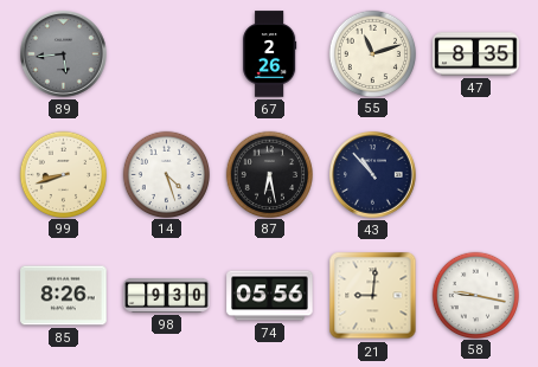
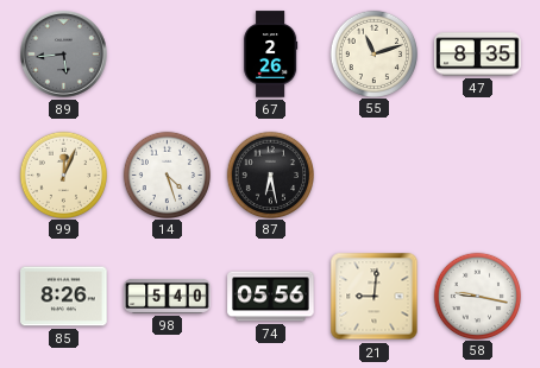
99: 8:42 -> 12:04
43: 10:53 -> none
98: 9:30 -> 5:40
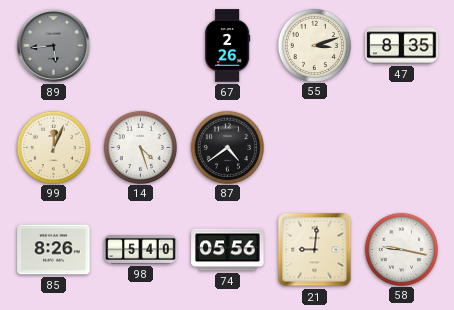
55: 11:12 -> 3:12
87: 6:28 -> 4:39
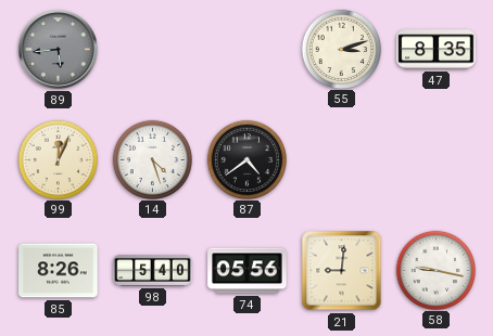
67: 2:26 -> none
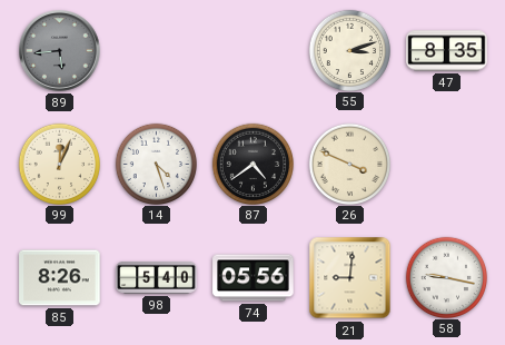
26: none -> 3:49
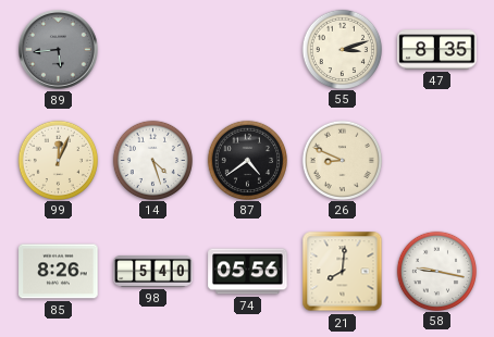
26: 3:49 -> 8:49
21: 9:01 -> 8:01
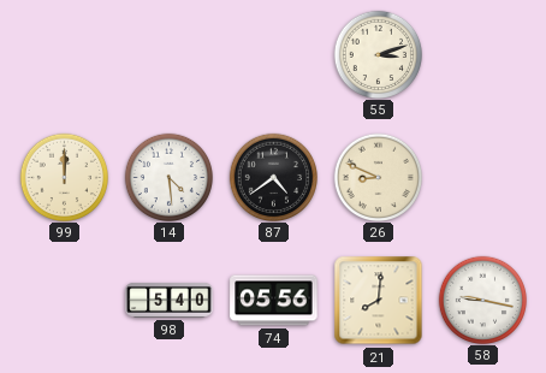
89: 5:44 -> none
47: 8:35 -> none
99: 12:04 -> 12:00
14: 4:27 -> 4:29
85: 8:26 -> none
